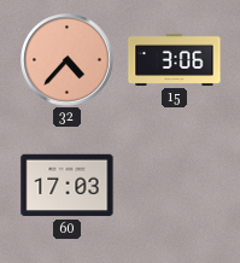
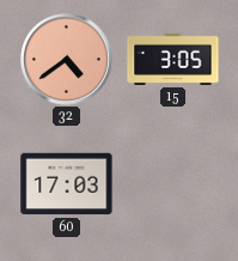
32: 4:37 -> 4:39
15: 3:06 -> 3:05
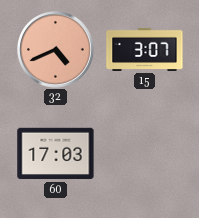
32: 4:39 -> 4:41
15: 3:05 -> 3:07
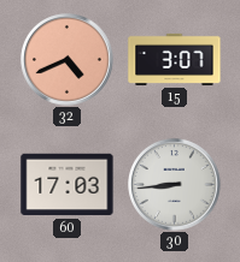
30: none -> 8:44
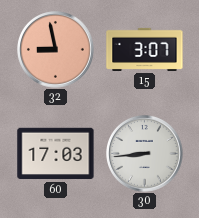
32: 4:41 -> 8:58
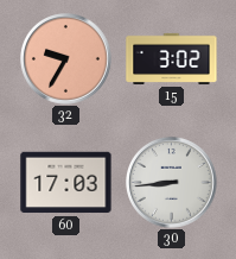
32: 8:58 -> 9:35
15: 3:07 -> 3:02
